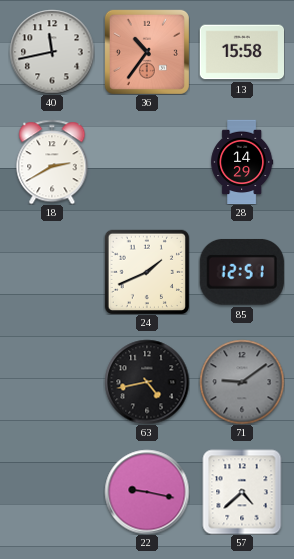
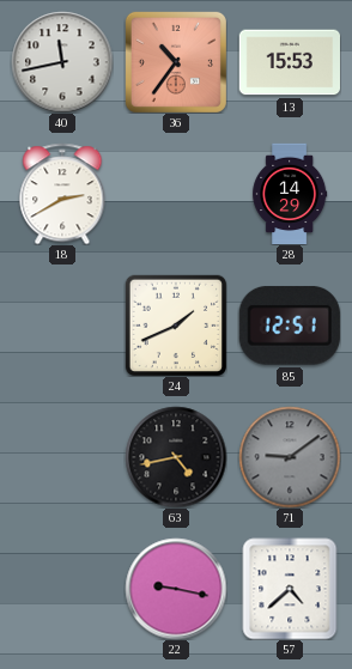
13: 15:58 -> 15:53
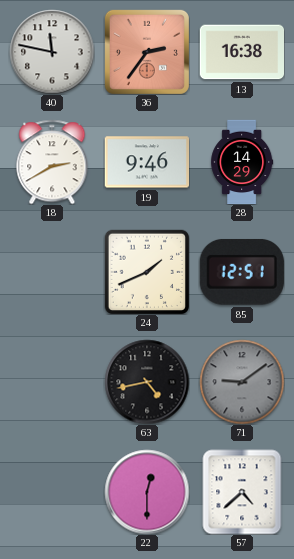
40: 11:43 -> 11:47
36: 10:36 -> 2:36
13: 15:53 -> 16:38
19: none -> 9:46
22: 9:17 -> 12:30
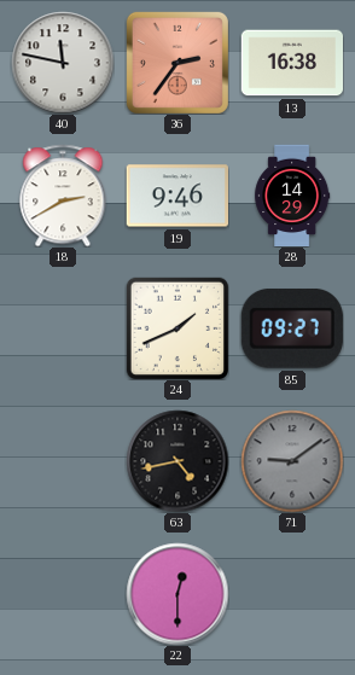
85: 12:51 -> 09:27
57: 4:38 -> none
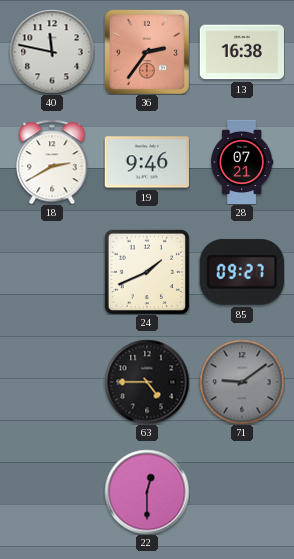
28: 14:29 -> 07:21
63: 4:43 -> 4:45
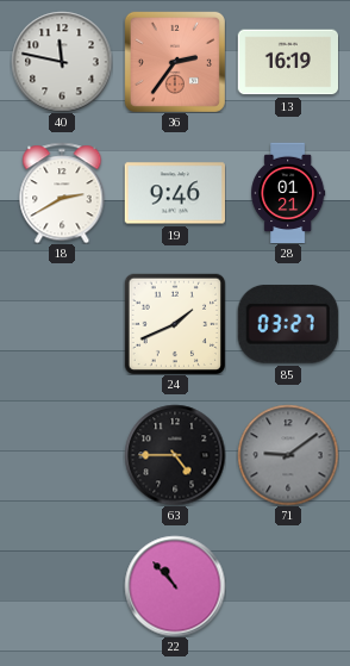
13: 16:38 -> 16:19
28: 07:21 -> 01:21
85: 09:27 -> 03:27
22: 12:30 -> 10:53
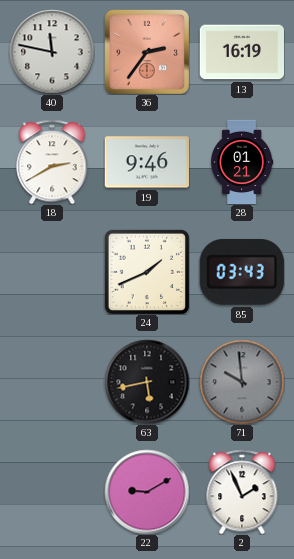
85: 03:27 -> 03:43
63: 4:45 -> 5:43
71: 9:09 -> 9:59
22: 10:53 -> 9:10
2: none -> 1:56
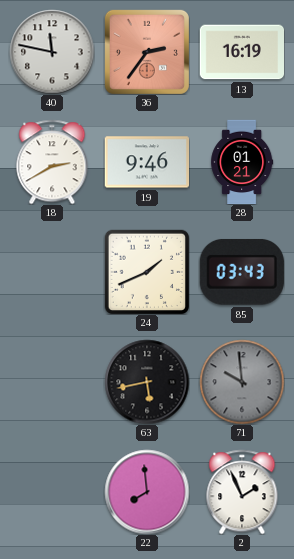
22: 9:10 -> 7:59
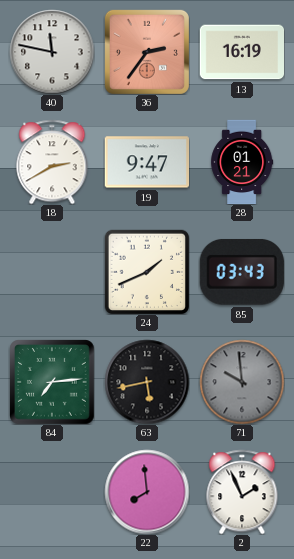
19: 9:46 -> 9:47
84: none -> 7:14
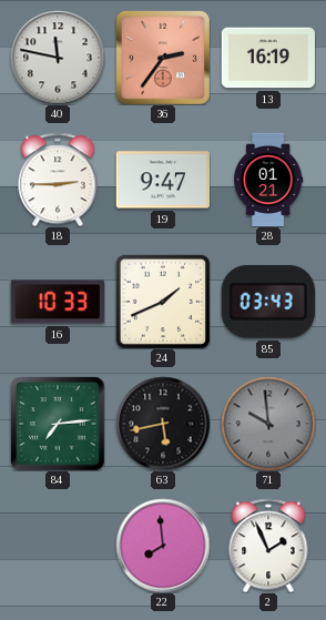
18: 2:40 -> 2:45
16: none -> 10:33
